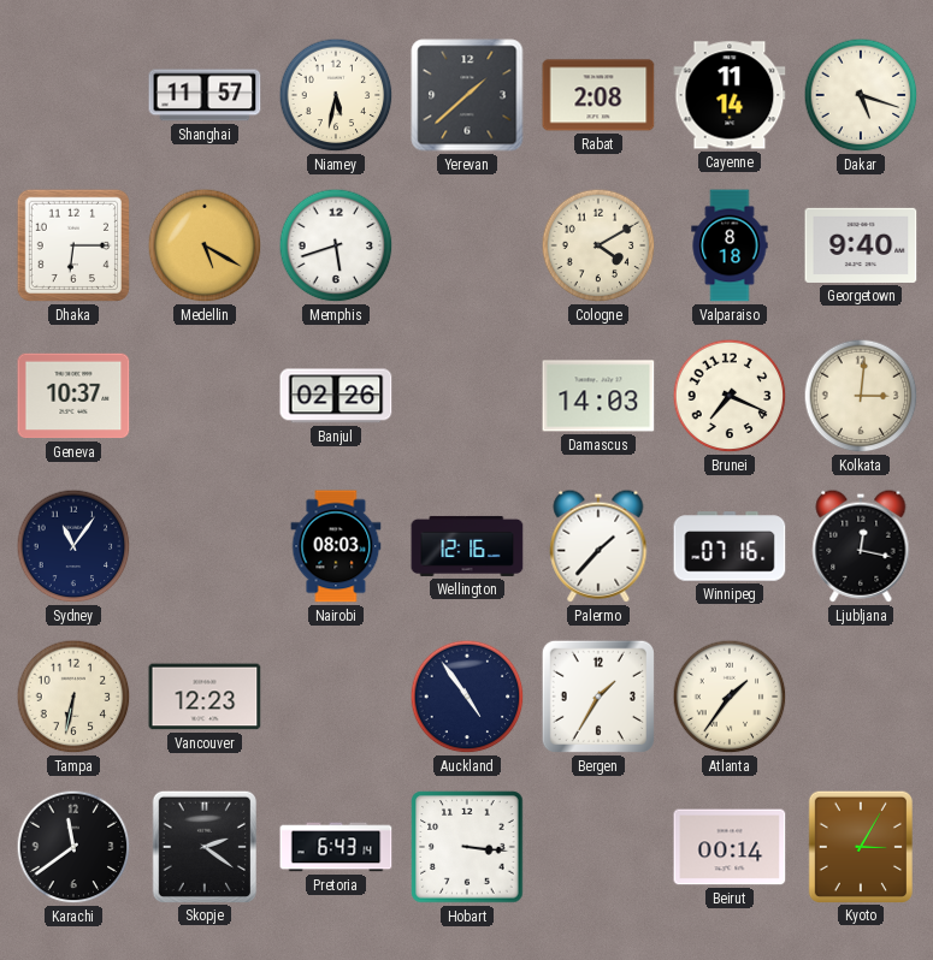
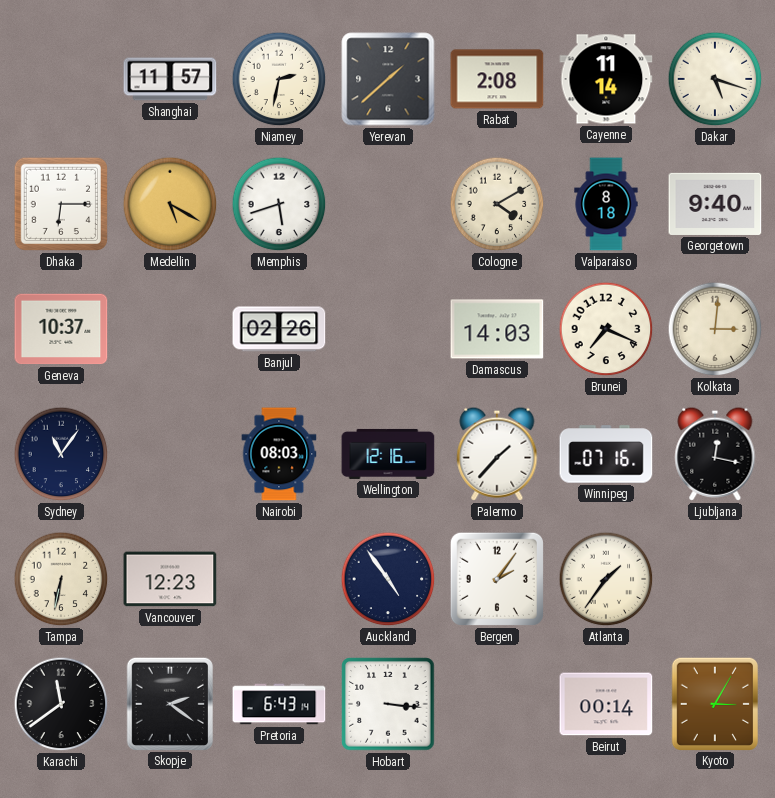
Niamey: 5:32 -> 2:32
Bergen: 1:35 -> 2:06
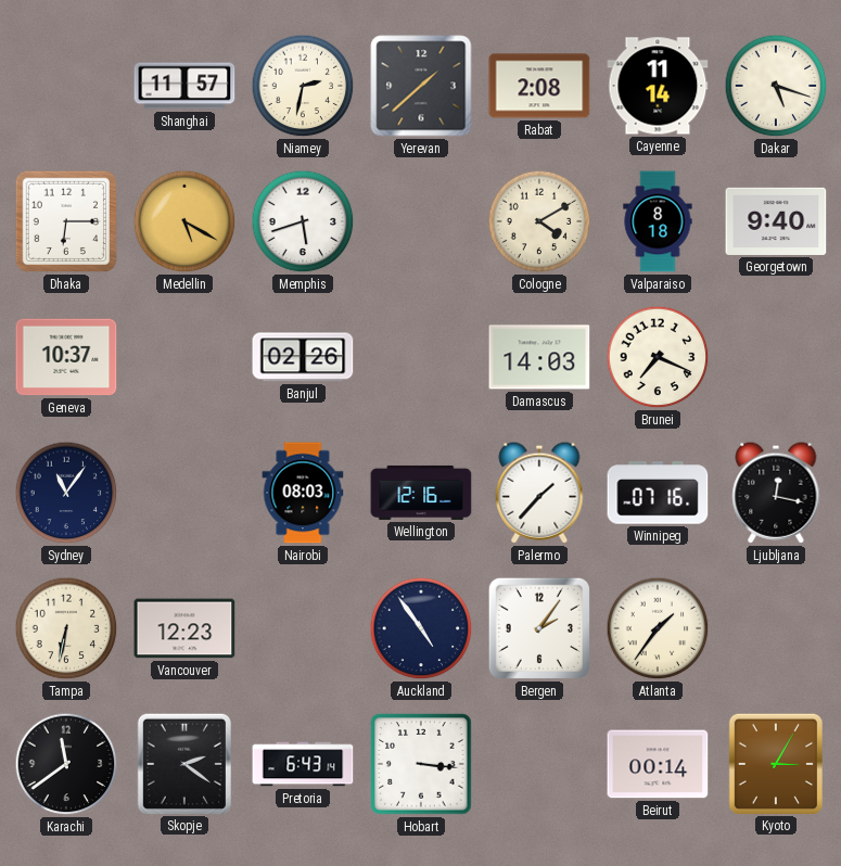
Kolkata: 3:01 -> none
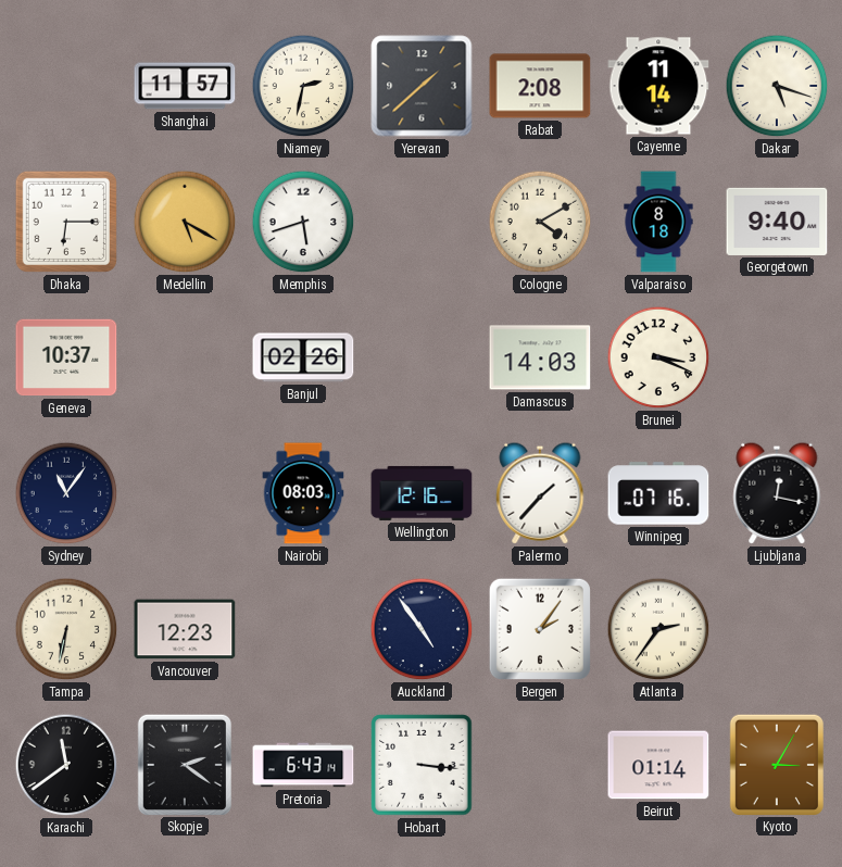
Brunei: 7:19 -> 3:19
Atlanta: 1:36 -> 2:36
Beirut: 00:14 -> 01:14
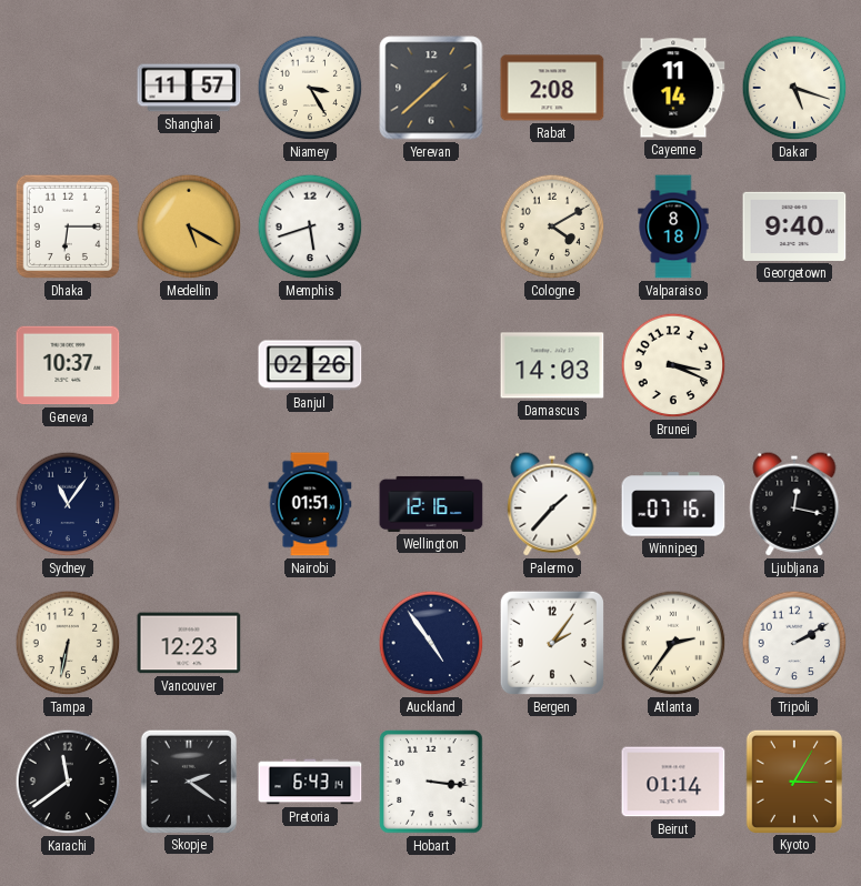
Niamey: 2:32 -> 3:25
Nairobi: 08:03 -> 01:51
Tripoli: none -> 2:10
